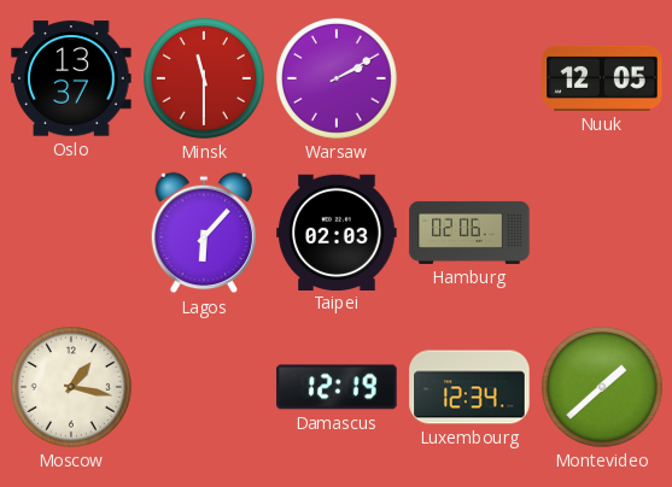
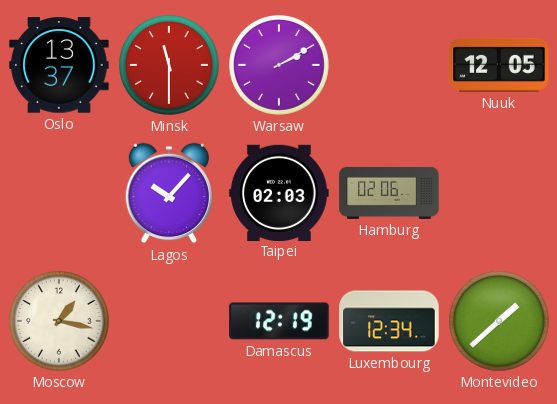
Lagos: 6:07 -> 10:07
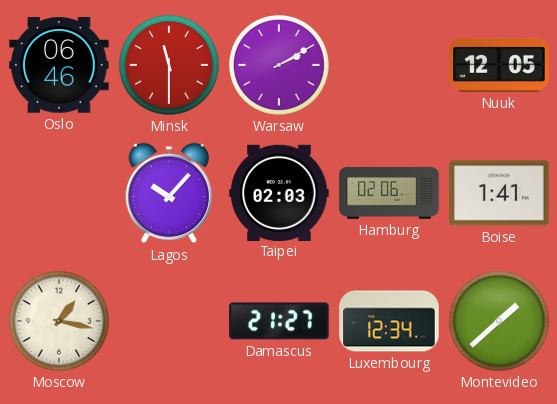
Oslo: 13:37 -> 06:46
Boise: none -> 1:41
Damascus: 12:19 -> 21:27
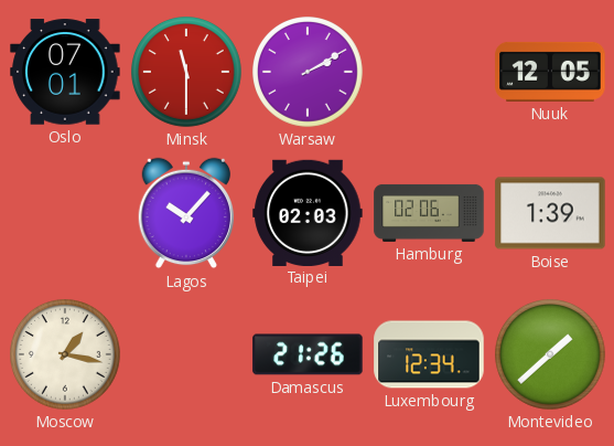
Oslo: 06:46 -> 07:01
Boise: 1:41 -> 1:39
Damascus: 21:27 -> 21:26
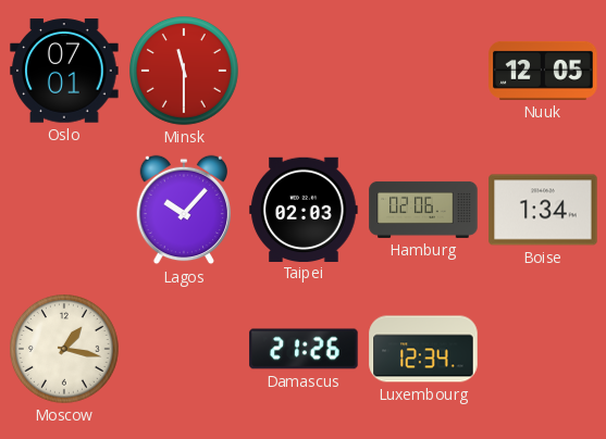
Warsaw: 2:10 -> none
Boise: 1:39 -> 1:34
Montevideo: 1:38 -> none
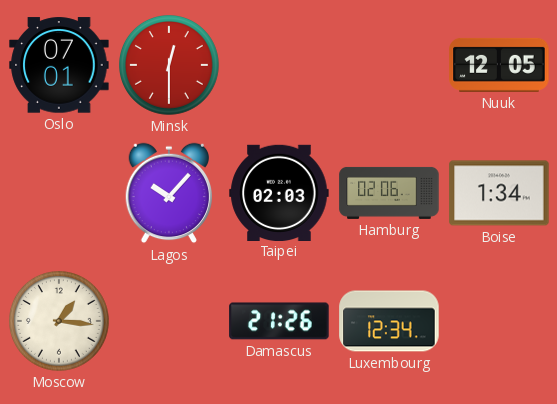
Minsk: 11:30 -> 12:30
Moscow: 1:17 -> 1:16
